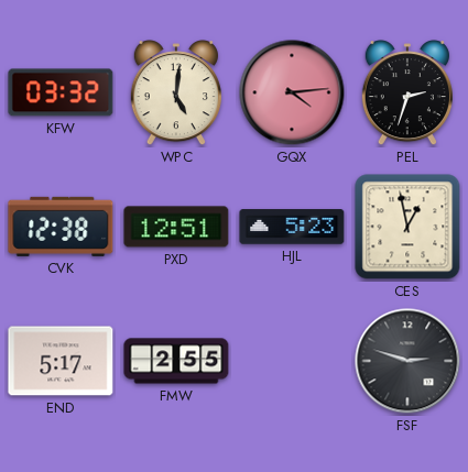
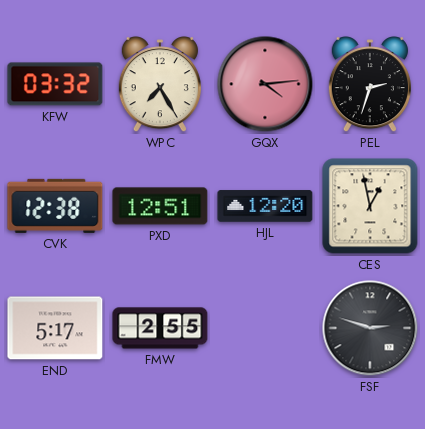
WPC: 5:01 -> 7:25
HJL: 5:23 -> 12:20
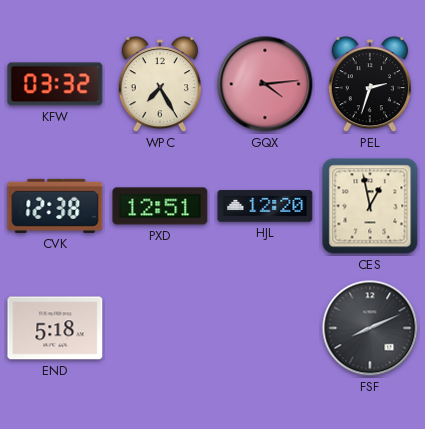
END: 5:17 -> 5:18
FMW: 2:55 -> none
FSF: 2:48 -> 8:11
